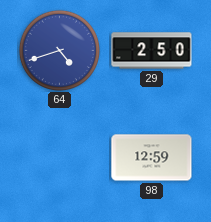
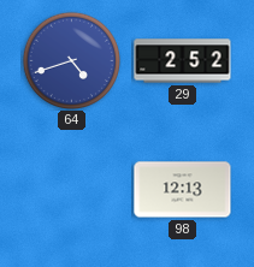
29: 2:50 -> 2:52
98: 12:59 -> 12:13
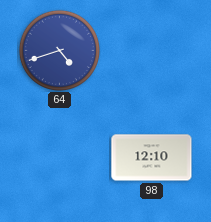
29: 2:52 -> none
98: 12:13 -> 12:10
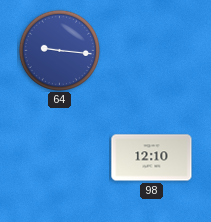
64: 4:42 -> 9:16
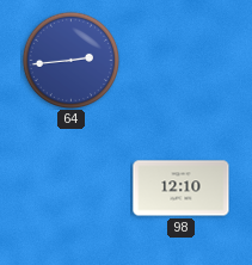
64: 9:16 -> 2:44
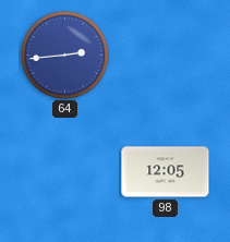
98: 12:10 -> 12:05
